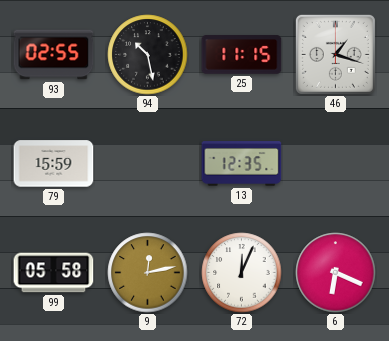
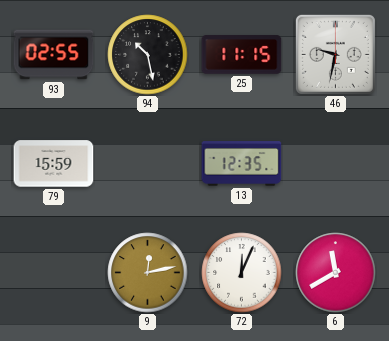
46: 1:18 -> 9:32
99: 05:58 -> none
6: 6:19 -> 11:40
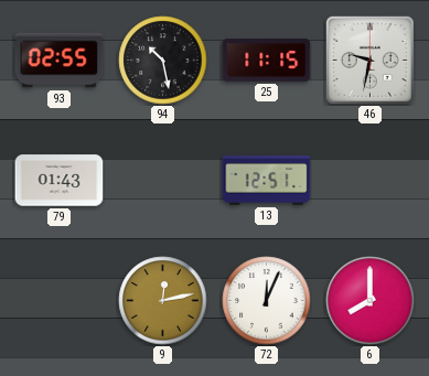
79: 15:59 -> 01:43
13: 12:35 -> 12:51
6: 11:40 -> 8:00
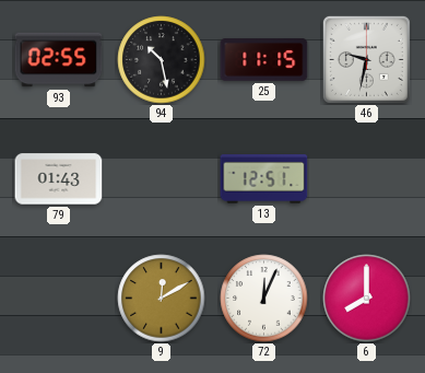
9: 12:13 -> 12:10
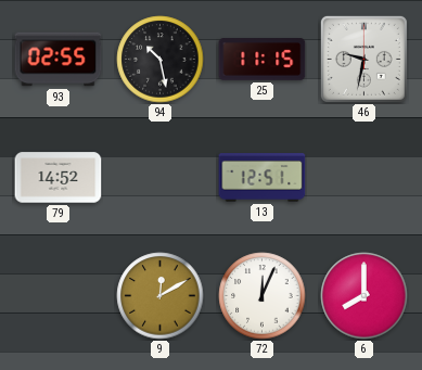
79: 01:43 -> 14:52
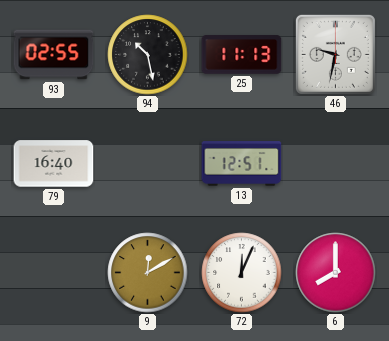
25: 11:15 -> 11:13
79: 14:52 -> 16:40
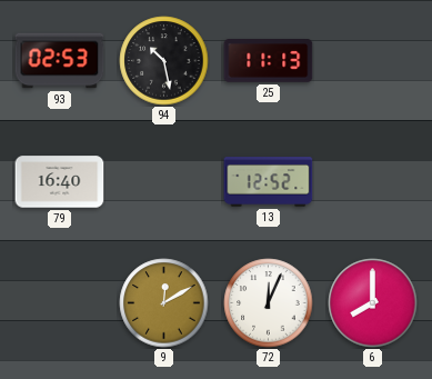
93: 02:55 -> 02:53
46: 9:32 -> none
13: 12:51 -> 12:52
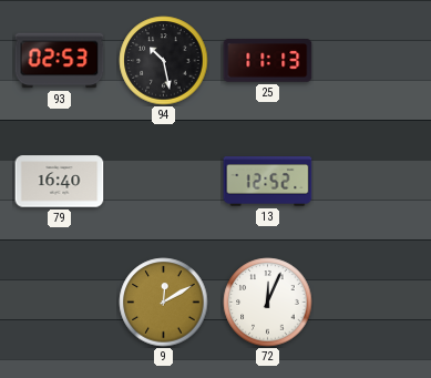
6: 8:00 -> none
